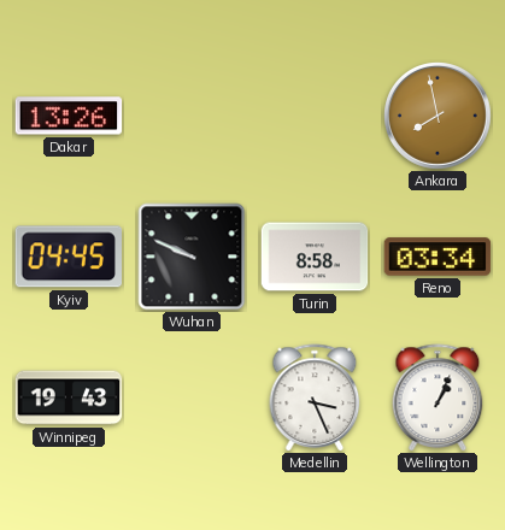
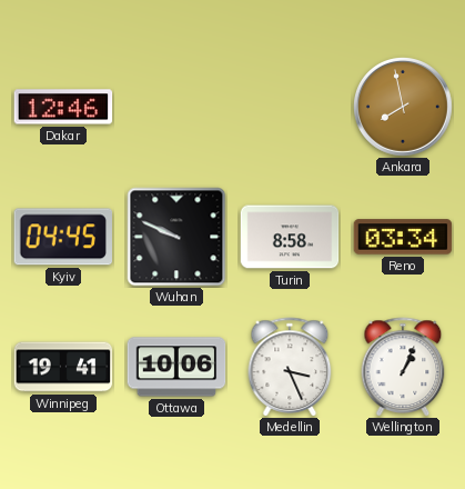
Dakar: 13:26 -> 12:46
Winnipeg: 19:43 -> 19:41
Ottawa: none -> 10:06
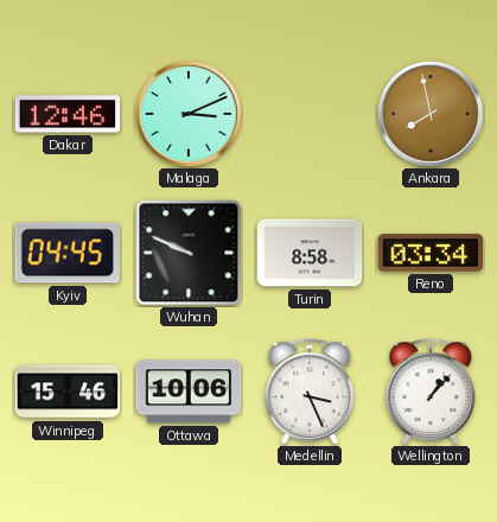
Malaga: none -> 3:11
Winnipeg: 19:41 -> 15:46
Wellington: 1:04 -> 1:07
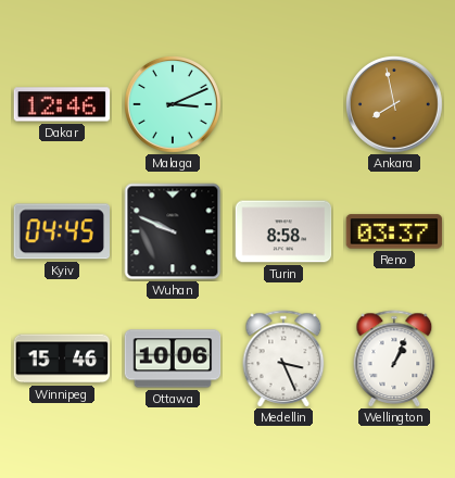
Reno: 03:34 -> 03:37
Wellington: 1:07 -> 1:04
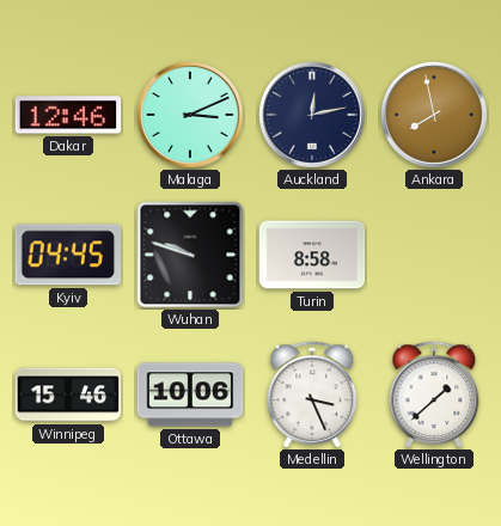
Auckland: none -> 12:13
Wuhan: 9:49 -> 9:48
Reno: 03:37 -> none
Wellington: 1:04 -> 1:38
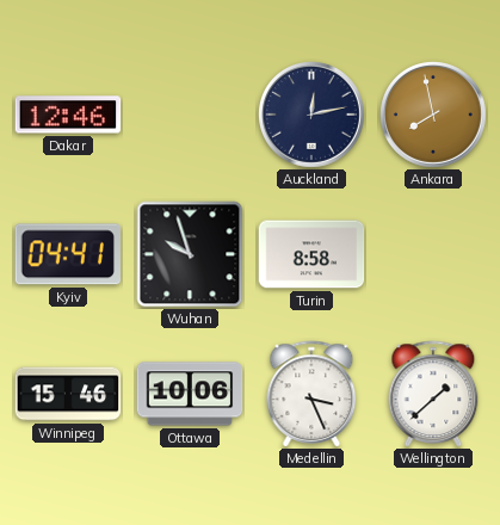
Malaga: 3:11 -> none
Kyiv: 04:45 -> 04:41
Wuhan: 9:48 -> 9:57
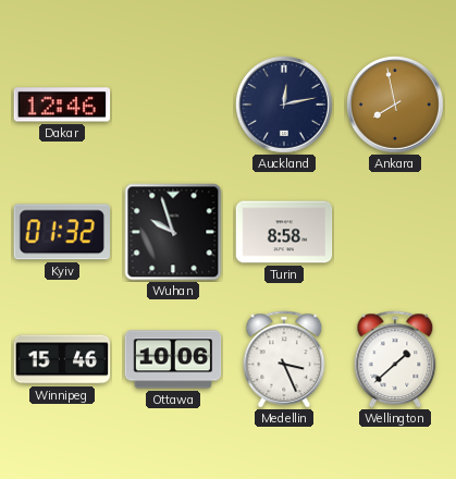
Kyiv: 04:41 -> 01:32
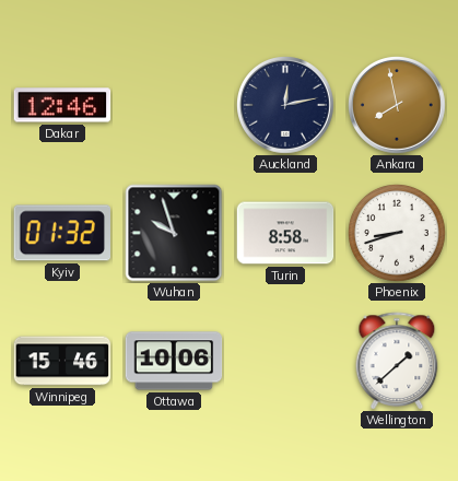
Phoenix: none -> 8:42
Medellin: 3:26 -> none
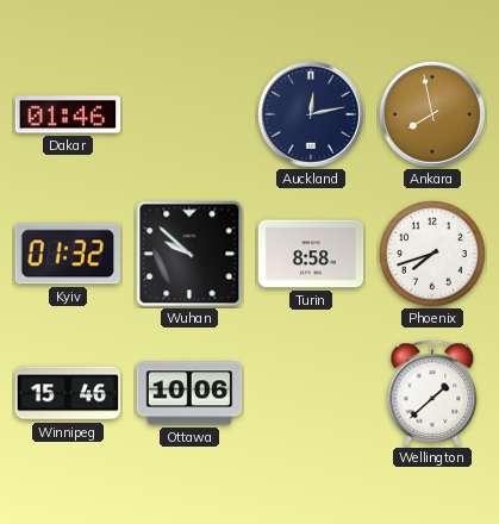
Dakar: 12:46 -> 01:46
Wuhan: 9:57 -> 9:52
Phoenix: 8:42 -> 7:42
